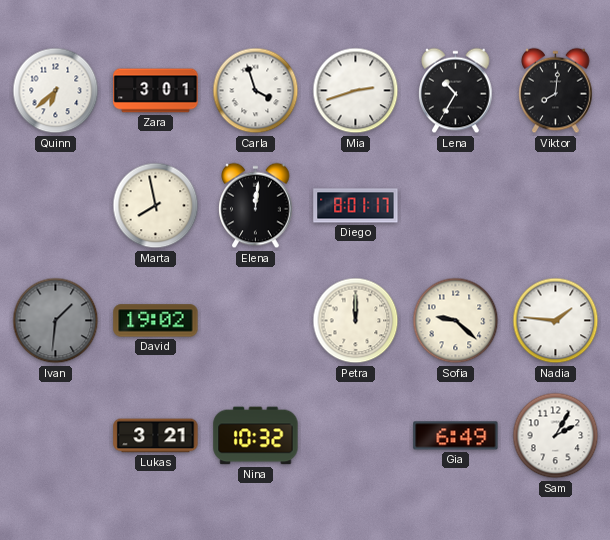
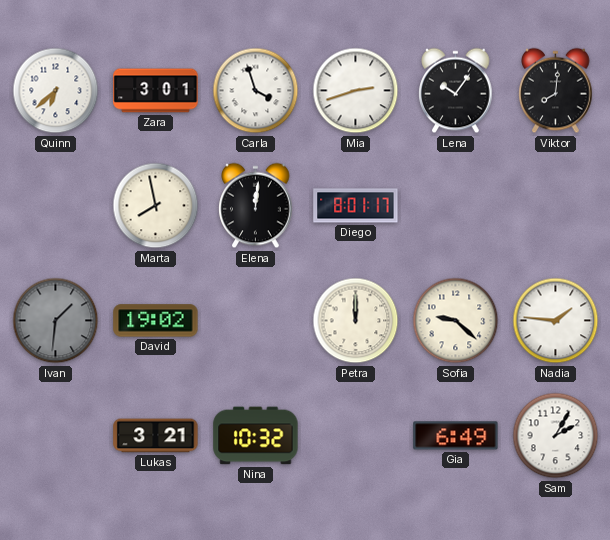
Lena: 10:35 -> 10:06
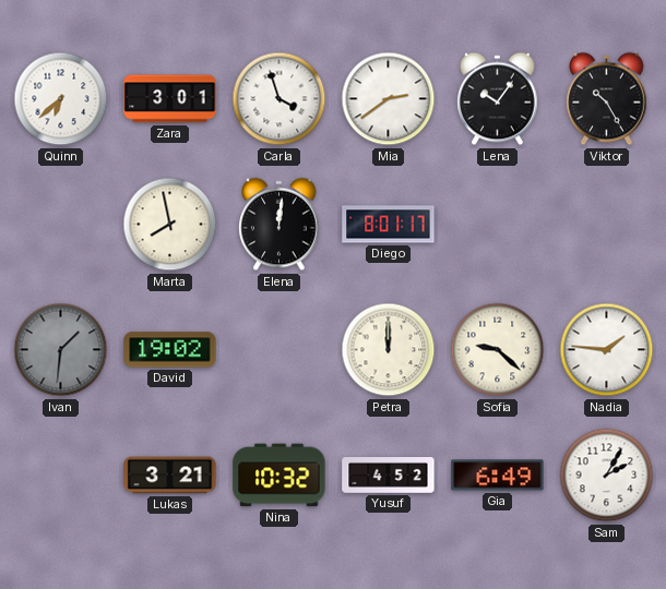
Mia: 2:42 -> 2:39
Viktor: 8:01 -> 10:25
Yusuf: none -> 4:52
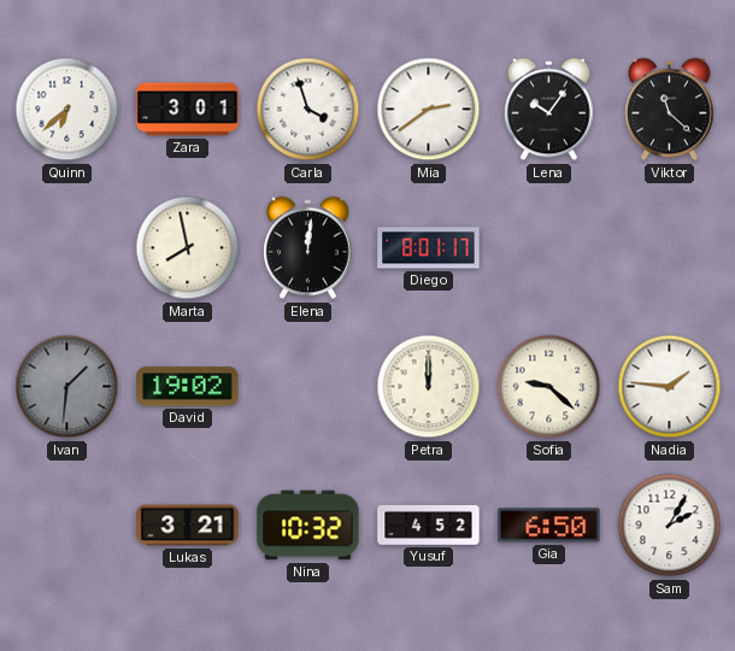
Viktor: 10:25 -> 11:22
Gia: 6:49 -> 6:50
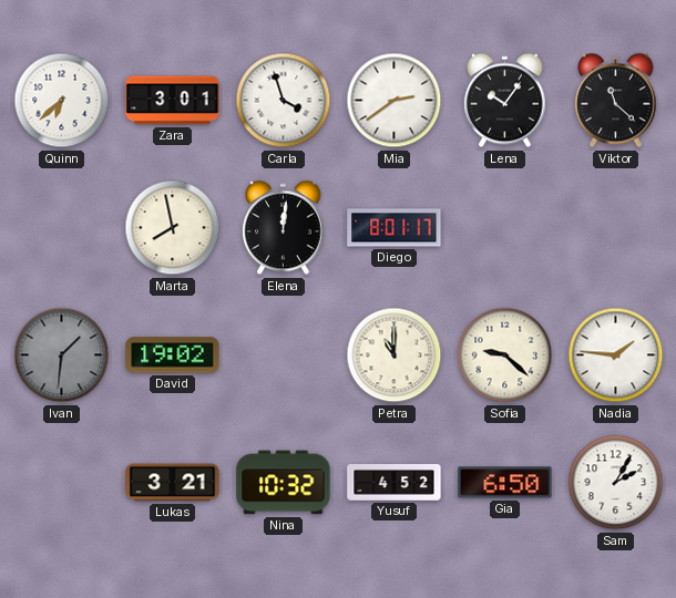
Petra: 12:00 -> 11:00
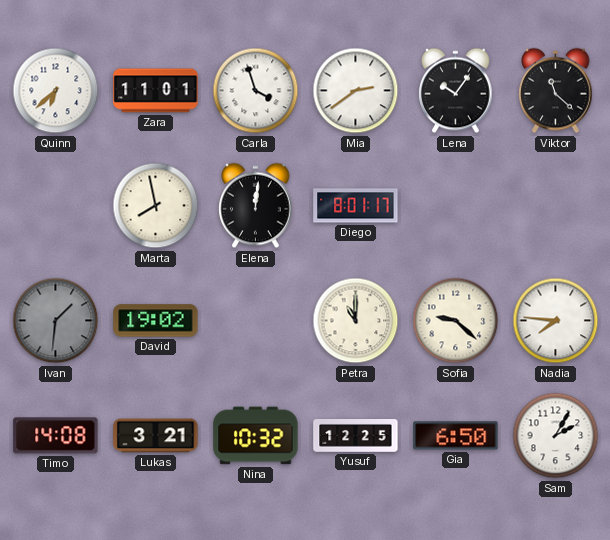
Zara: 3:01 -> 11:01
Nadia: 1:46 -> 7:46
Timo: none -> 14:08
Yusuf: 4:52 -> 12:25
